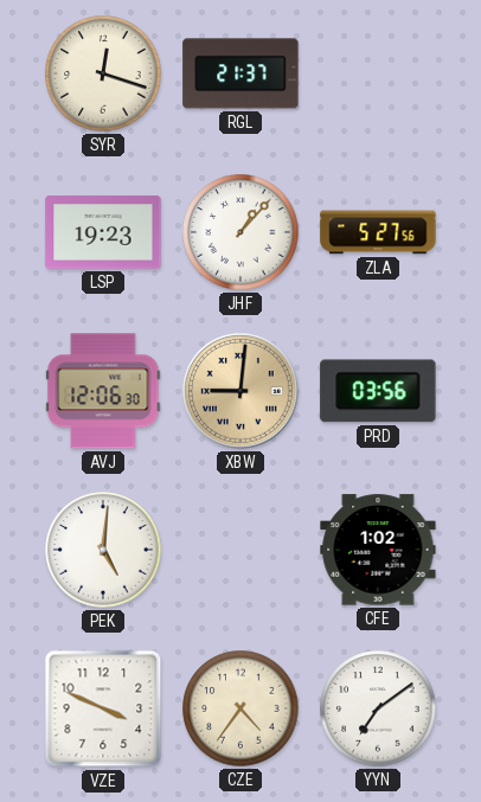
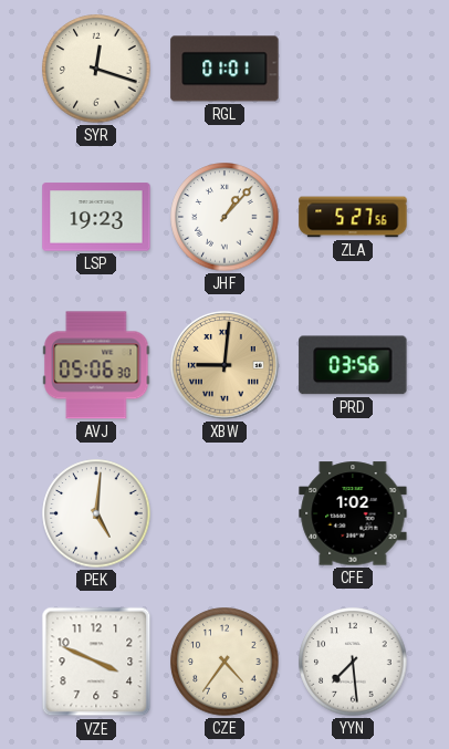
RGL: 21:37 -> 01:01
AVJ: 12:06 -> 05:06
YYN: 7:09 -> 7:29
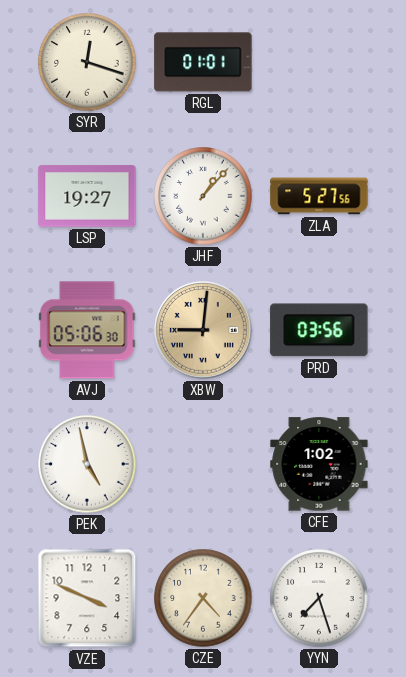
LSP: 19:23 -> 19:27
PEK: 5:01 -> 4:58
YYN: 7:29 -> 7:27
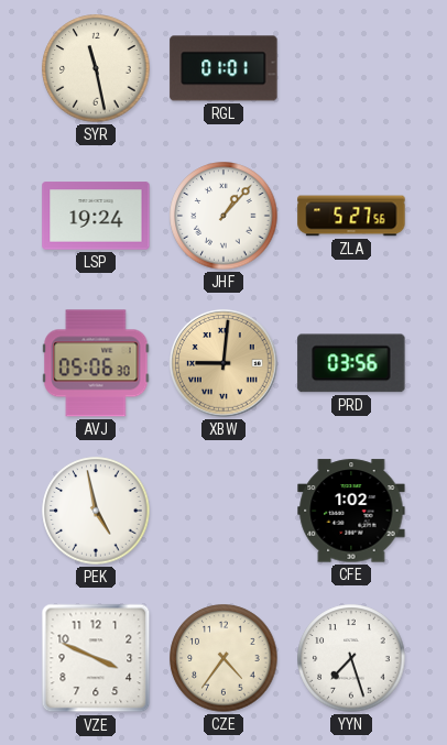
SYR: 12:18 -> 11:28
LSP: 19:27 -> 19:24
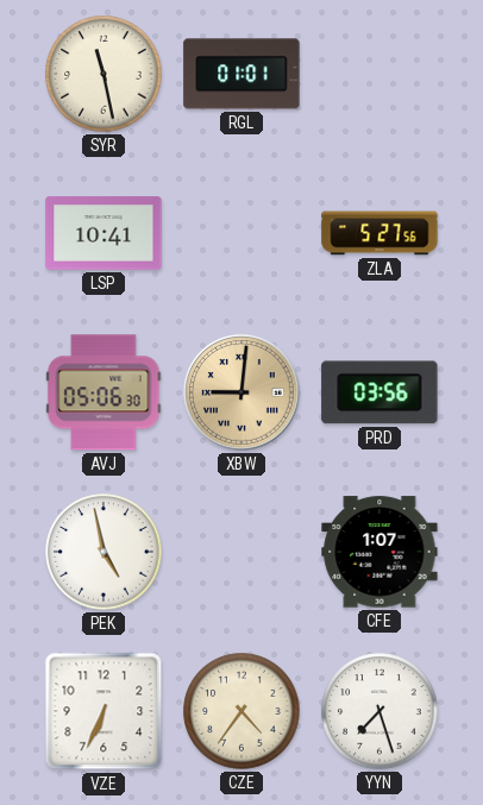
LSP: 19:24 -> 10:41
JHF: 1:07 -> none
CFE: 1:02 -> 1:07
VZE: 3:49 -> 6:34
